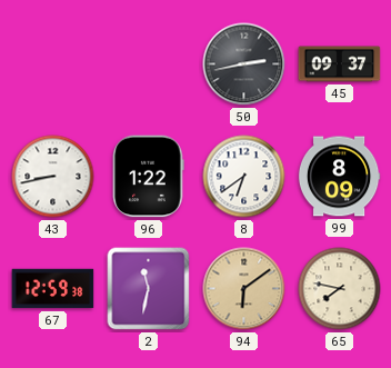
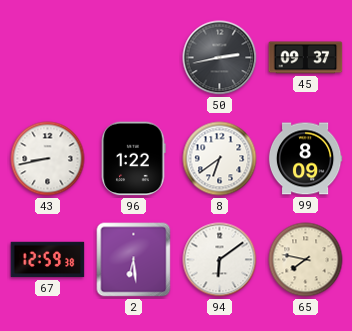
2: 11:32 -> 6:29
94 dial: champagne -> white
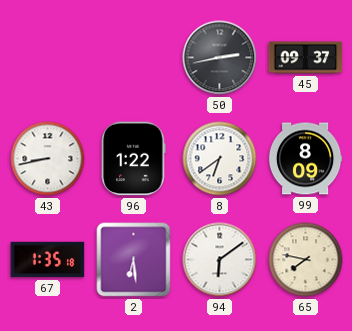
67: 12:59 -> 1:35
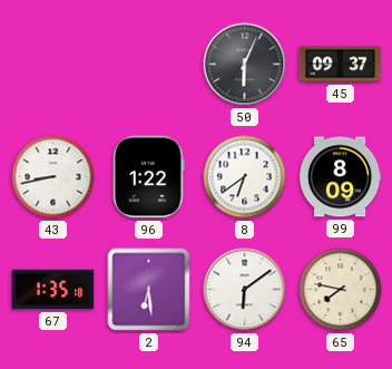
50: 2:43 -> 6:04
